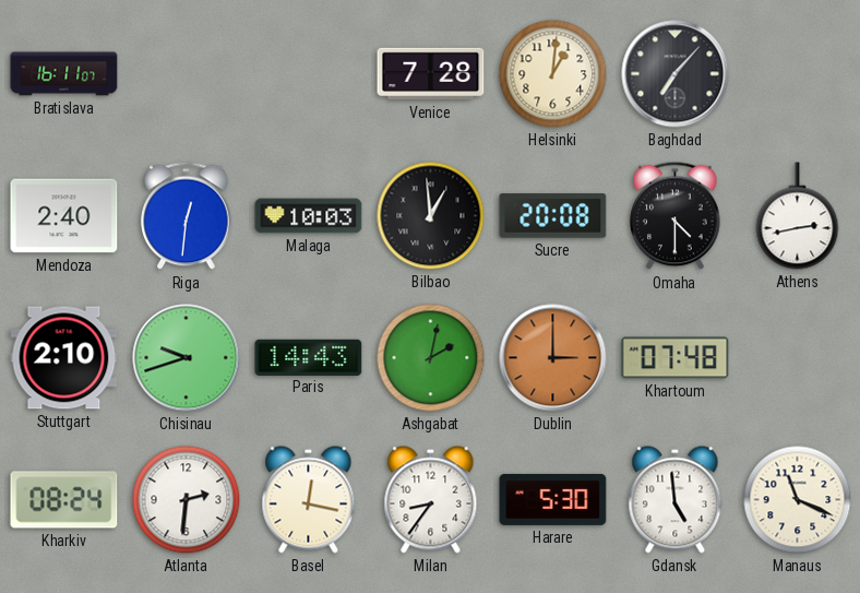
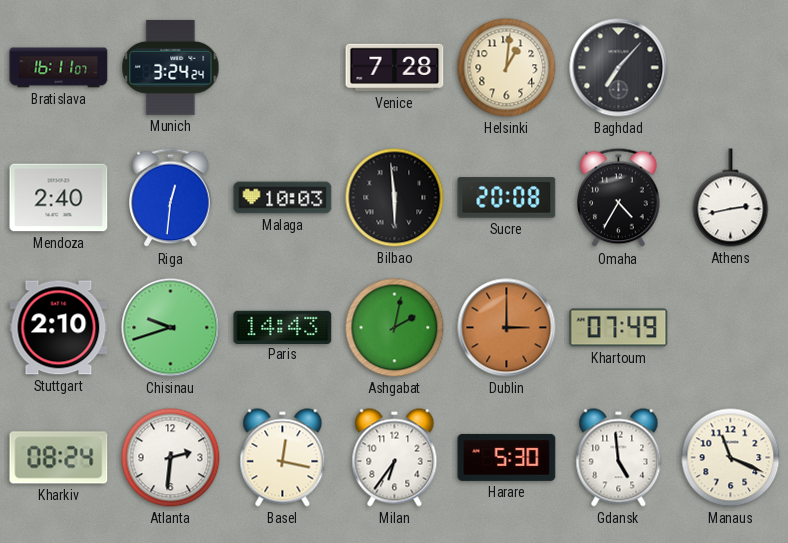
Munich: none -> 3:24
Bilbao: 12:59 -> 5:59
Omaha: 4:30 -> 4:35
Khartoum: 07:48 -> 07:49
Milan: 8:36 -> 6:36
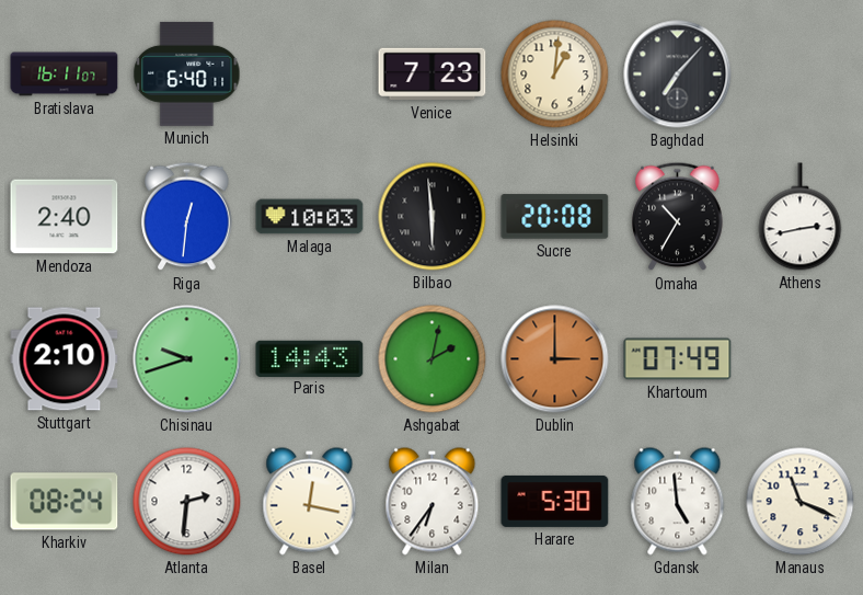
Munich: 3:24 -> 6:40
Venice: 7:28 -> 7:23
Omaha: 4:35 -> 10:35
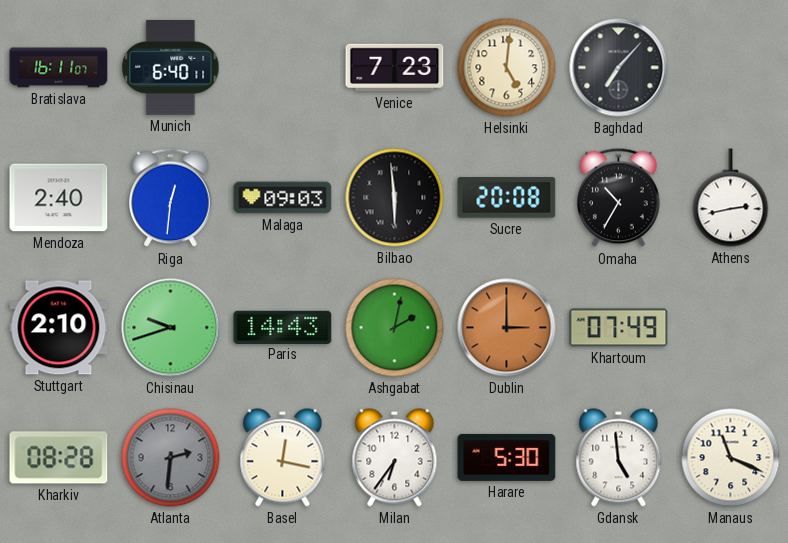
Helsinki: 1:01 -> 5:01
Malaga: 10:03 -> 09:03
Kharkiv: 08:24 -> 08:28
Atlanta dial: white -> grey
